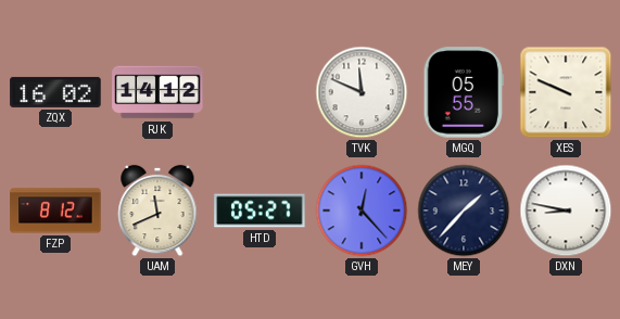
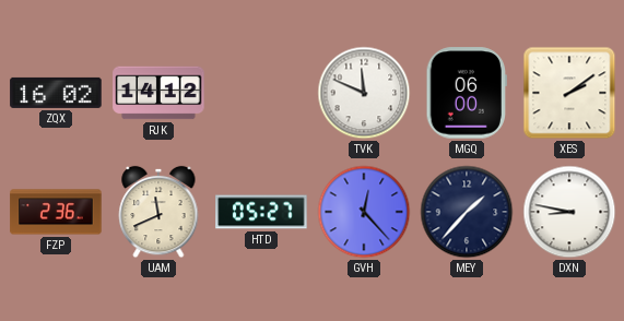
MGQ: 05:55 -> 06:00
XES: 9:49 -> 2:09
FZP: 8:12 -> 2:36
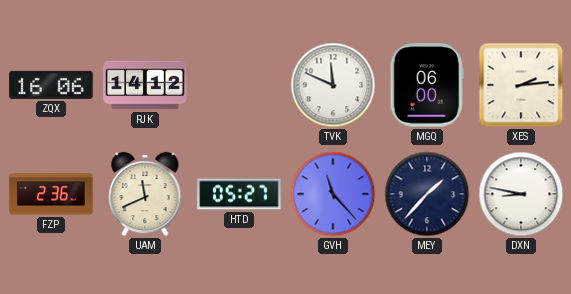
ZQX: 16:02 -> 16:06
XES: 2:09 -> 2:14
GVH: 12:23 -> 11:23
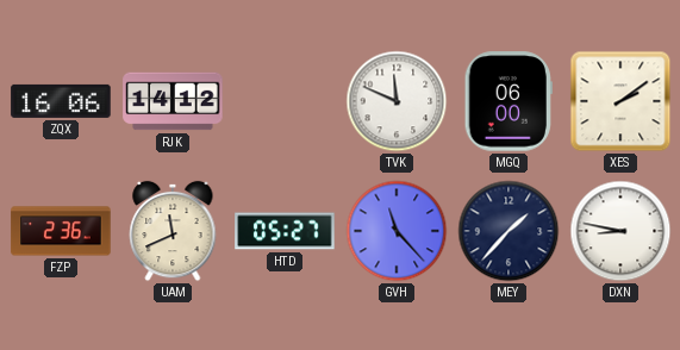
XES: 2:14 -> 2:09
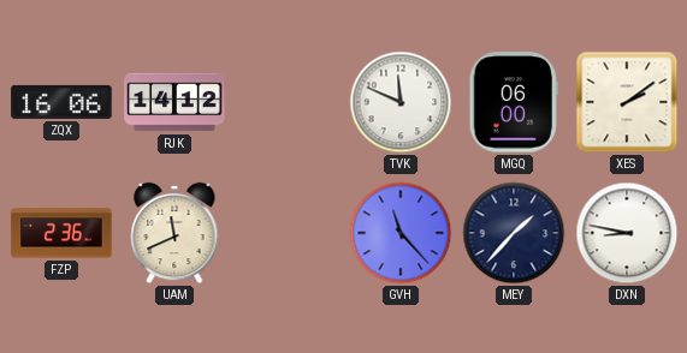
HTD: 05:27 -> none
